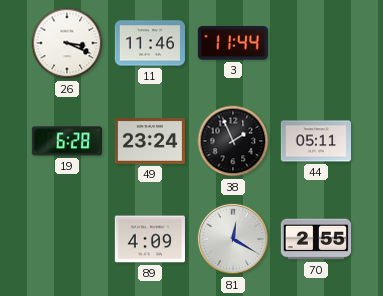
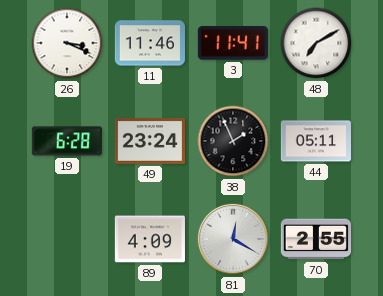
3: 11:44 -> 11:41
48: none -> 7:10
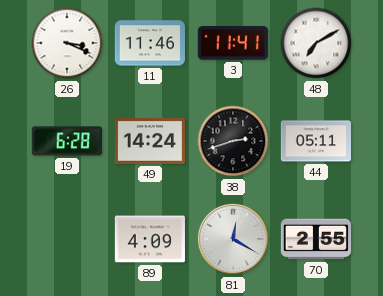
49: 23:24 -> 14:24
38: 1:56 -> 2:42
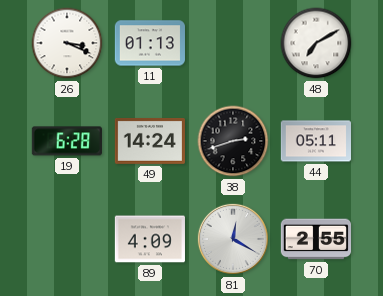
11: 11:46 -> 01:13
3: 11:41 -> none
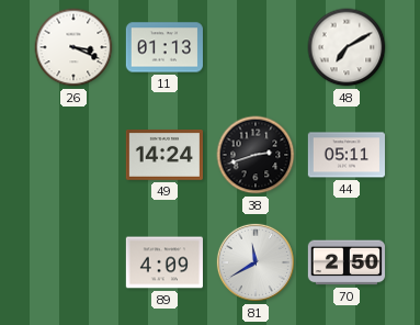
19: 6:28 -> none
81: 12:20 -> 11:40
70: 2:55 -> 2:50
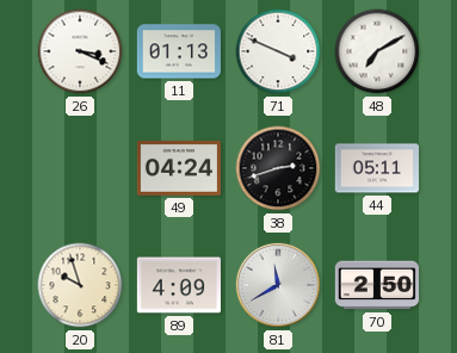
71: none -> 3:49
49: 14:24 -> 04:24
20: none -> 9:57
